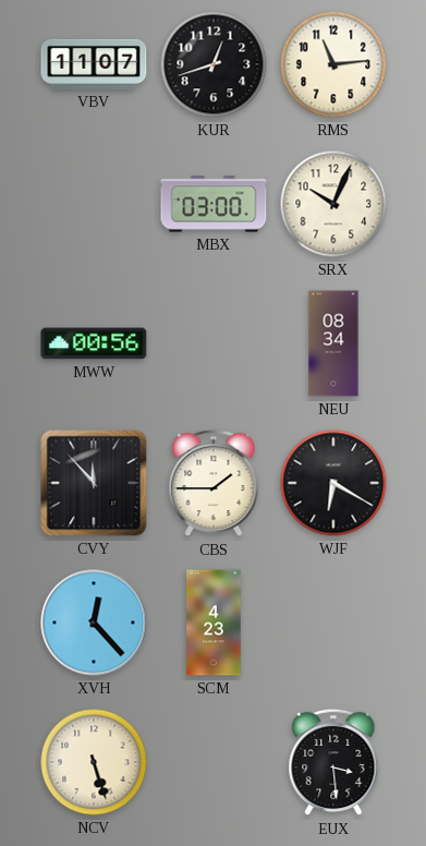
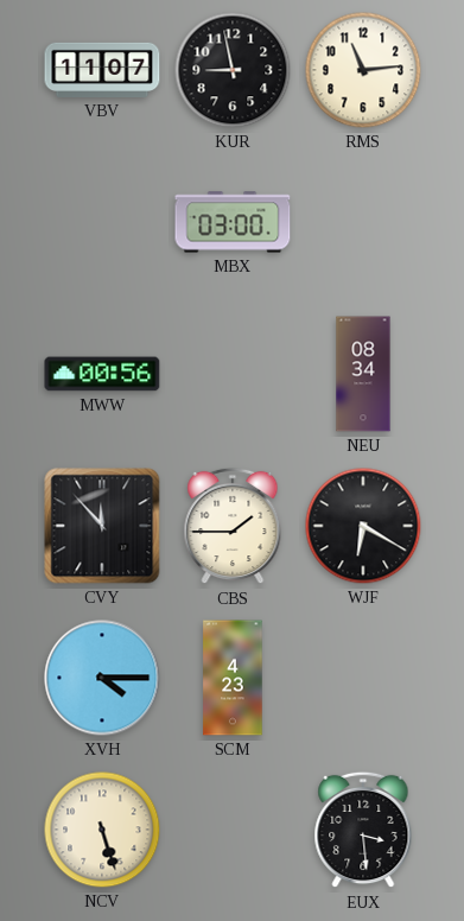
KUR: 12:42 -> 8:58
SRX: 10:04 -> none
XVH: 12:23 -> 4:15
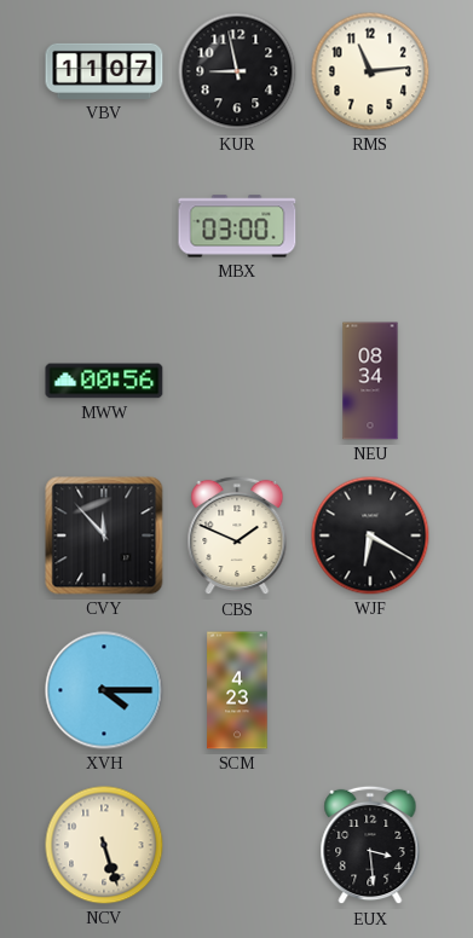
CBS: 1:45 -> 1:49
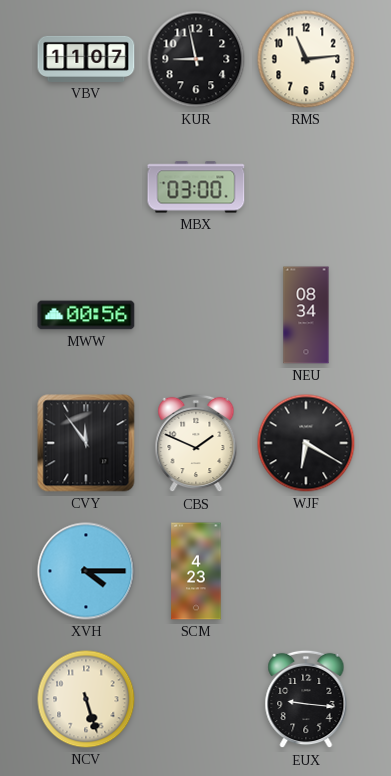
CVY: 11:53 -> 11:54
EUX: 3:29 -> 9:16
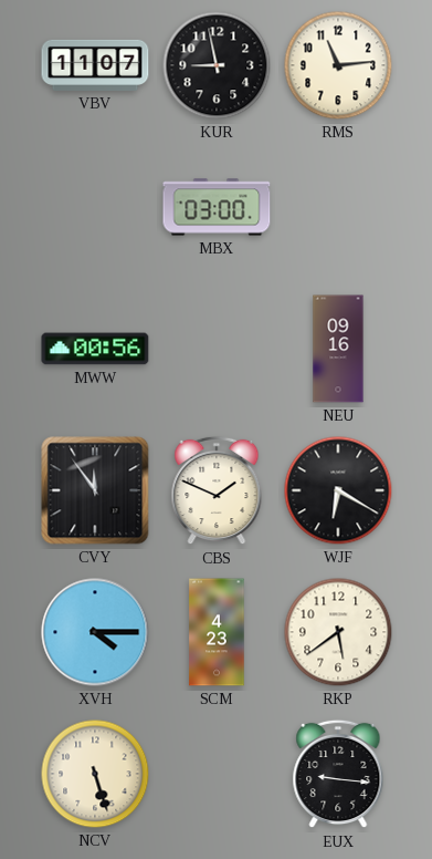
NEU: 08:34 -> 09:16
RKP: none -> 5:39
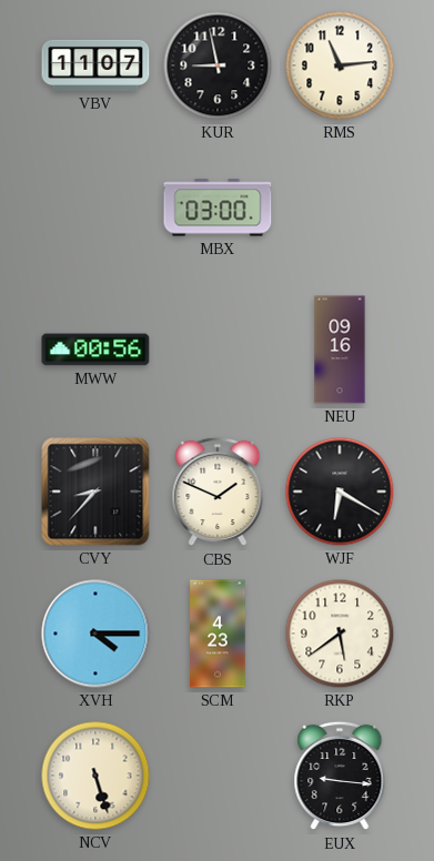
CVY: 11:54 -> 8:37
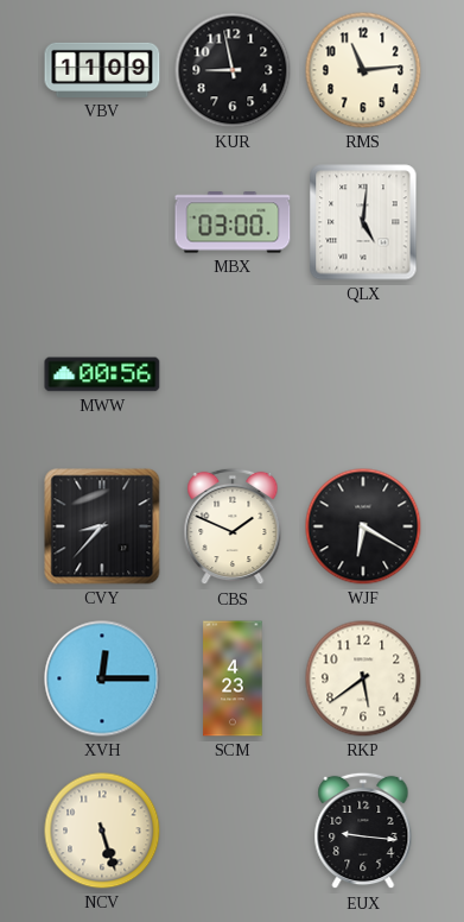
VBV: 11:07 -> 11:09
QLX: none -> 5:01
NEU: 09:16 -> none
XVH: 4:15 -> 12:15
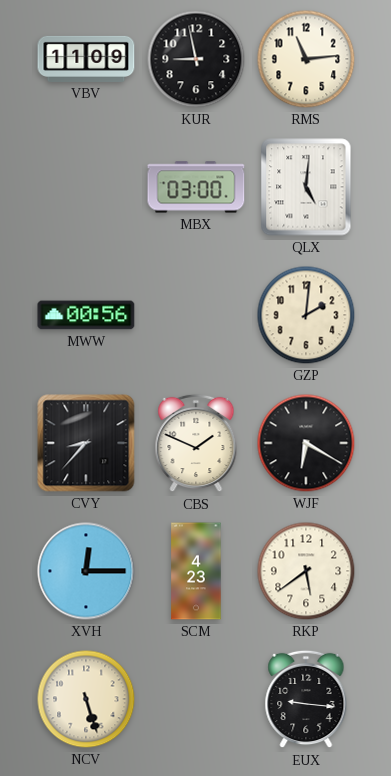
GZP: none -> 2:01
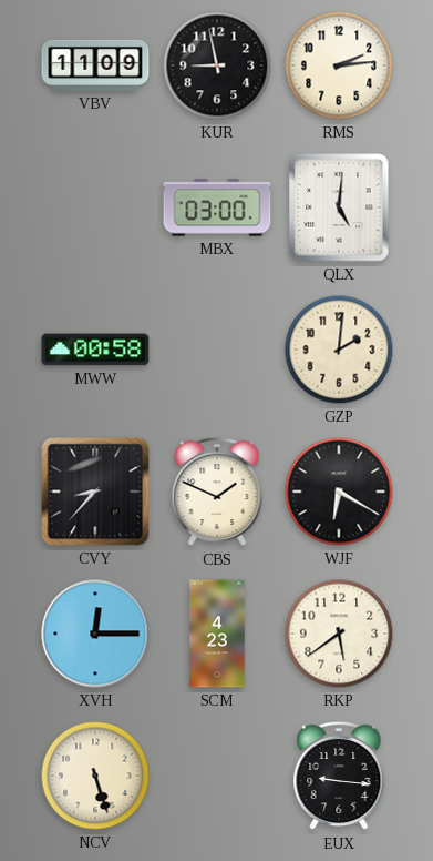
RMS: 11:14 -> 2:14
MWW: 00:56 -> 00:58
